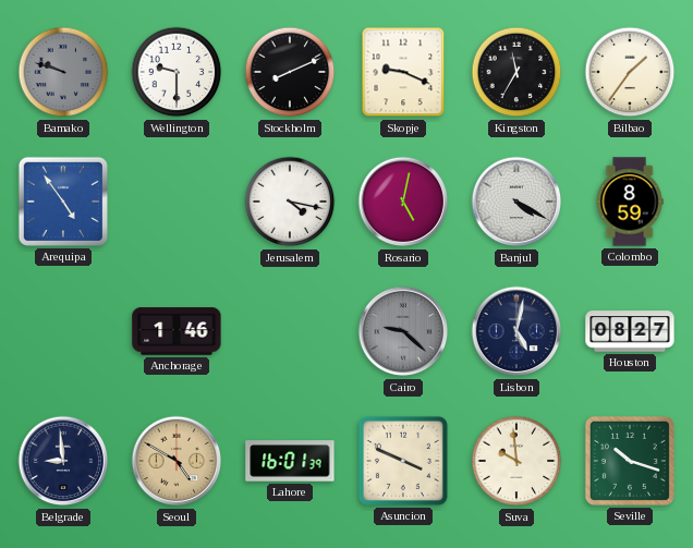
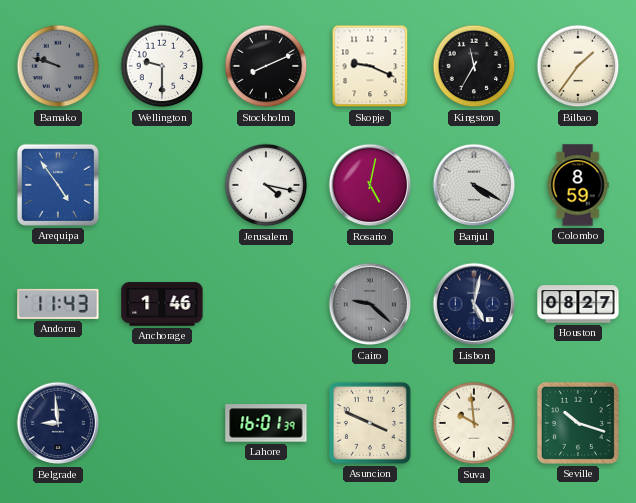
Andorra: none -> 11:43
Seoul: 4:50 -> none
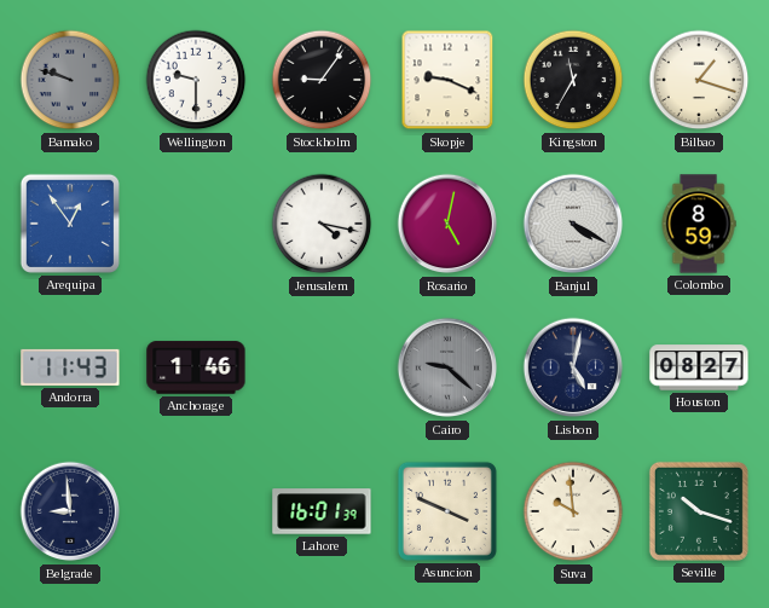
Stockholm: 8:11 -> 9:06
Bilbao: 1:36 -> 1:18
Arequipa: 4:54 -> 12:54
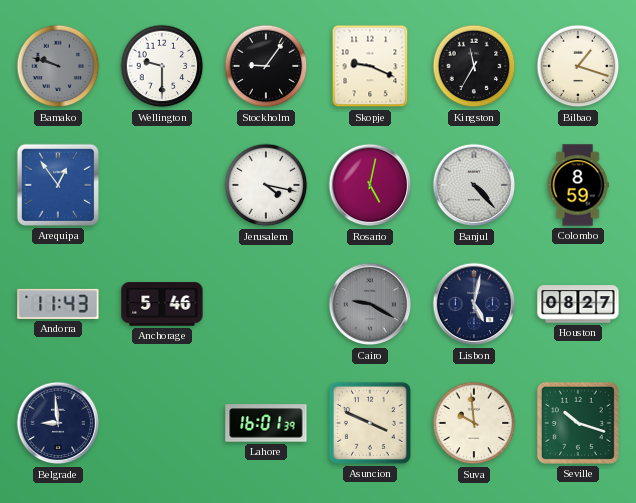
Banjul: 4:20 -> 4:23
Anchorage: 1:46 -> 5:46
Cairo: 9:22 -> 9:20
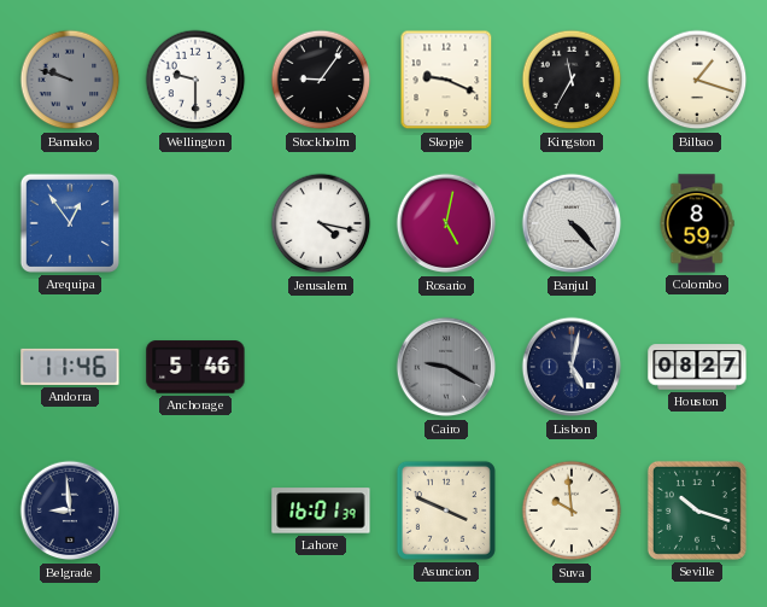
Andorra: 11:43 -> 11:46
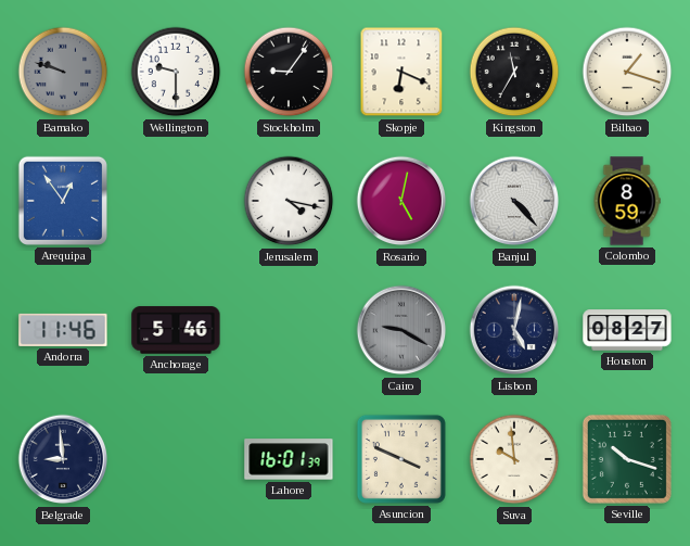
Skopje: 9:19 -> 6:19
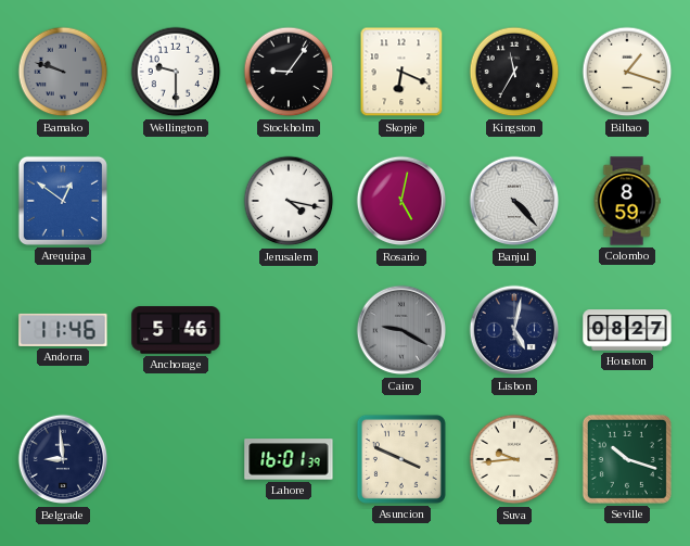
Arequipa: 12:54 -> 12:51
Suva: 9:59 -> 9:44
